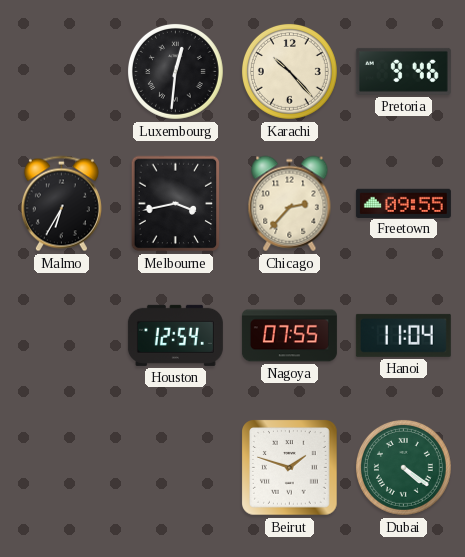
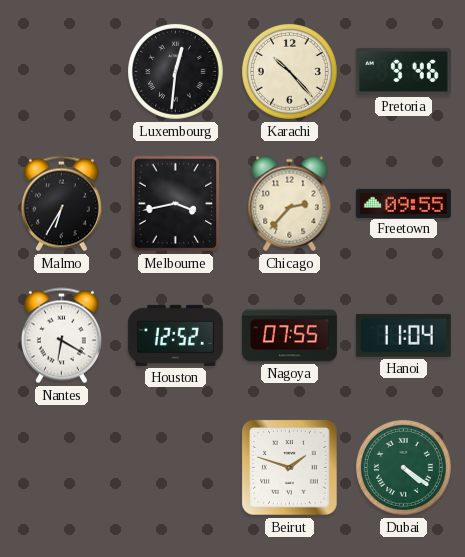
Nantes: none -> 6:20
Houston: 12:54 -> 12:52
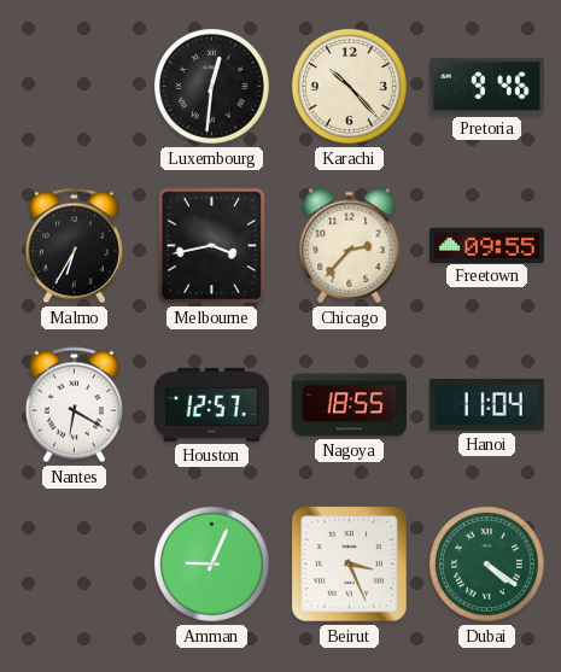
Houston: 12:52 -> 12:57
Nagoya: 07:55 -> 18:55
Amman: none -> 9:04
Beirut: 1:48 -> 3:26
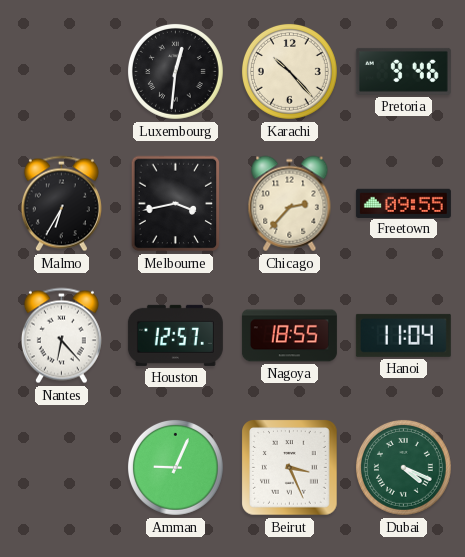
Nantes: 6:20 -> 6:23
Dubai: 4:21 -> 4:19
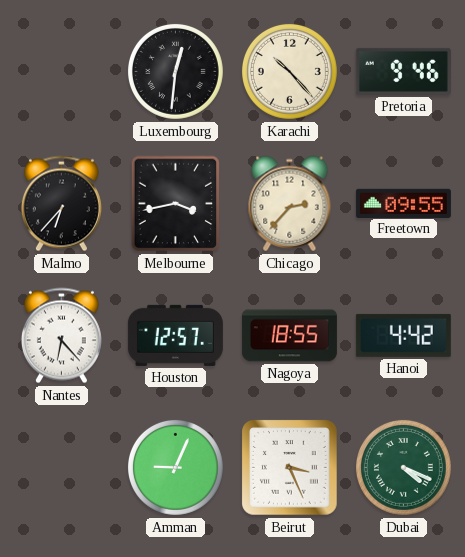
Malmo: 6:35 -> 6:37
Hanoi: 11:04 -> 4:42
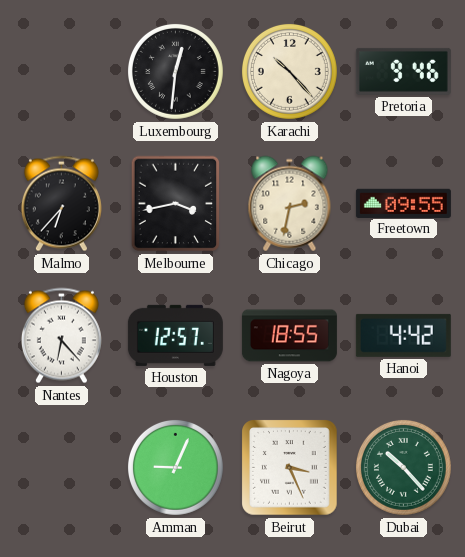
Chicago: 2:37 -> 2:32
Dubai: 4:19 -> 10:23
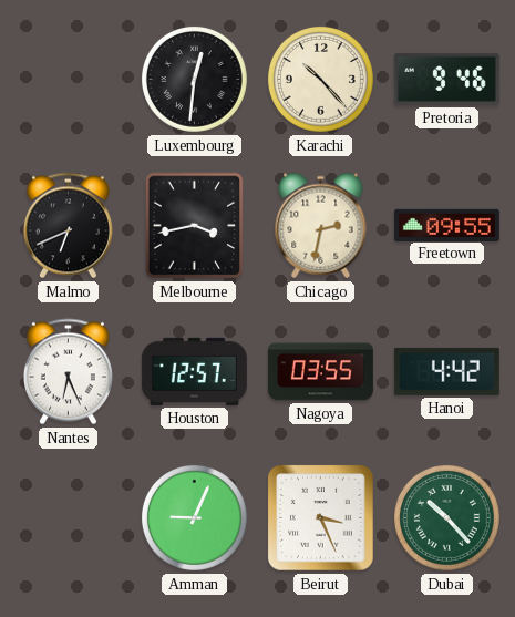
Malmo: 6:37 -> 6:41
Nantes: 6:23 -> 6:26
Nagoya: 18:55 -> 03:55
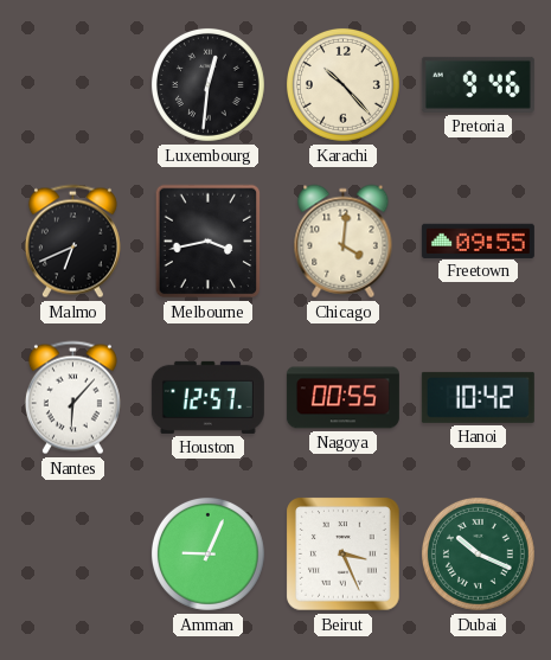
Chicago: 2:32 -> 4:01
Nantes: 6:26 -> 6:07
Nagoya: 03:55 -> 00:55
Hanoi: 4:42 -> 10:42
Dubai: 10:23 -> 10:19
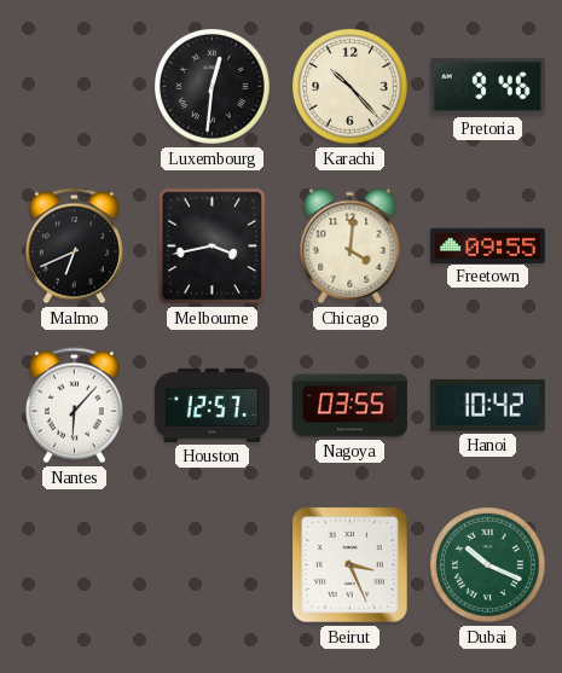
Nagoya: 00:55 -> 03:55
Amman: 9:04 -> none
